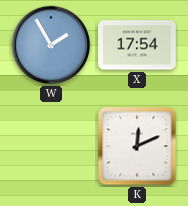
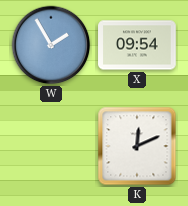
X: 17:54 -> 09:54
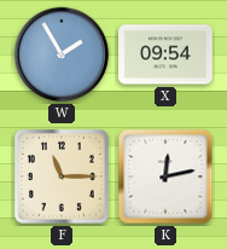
F: none -> 11:15
K: 12:11 -> 12:13
